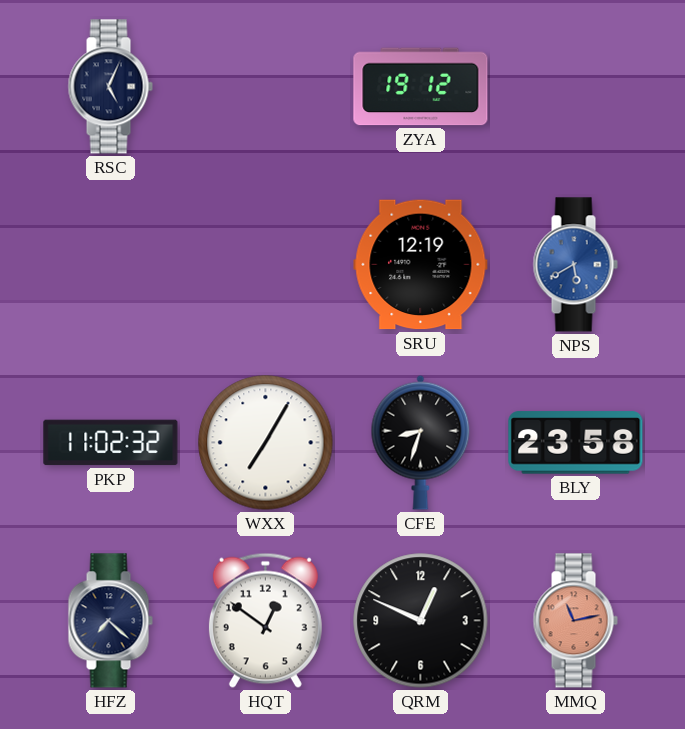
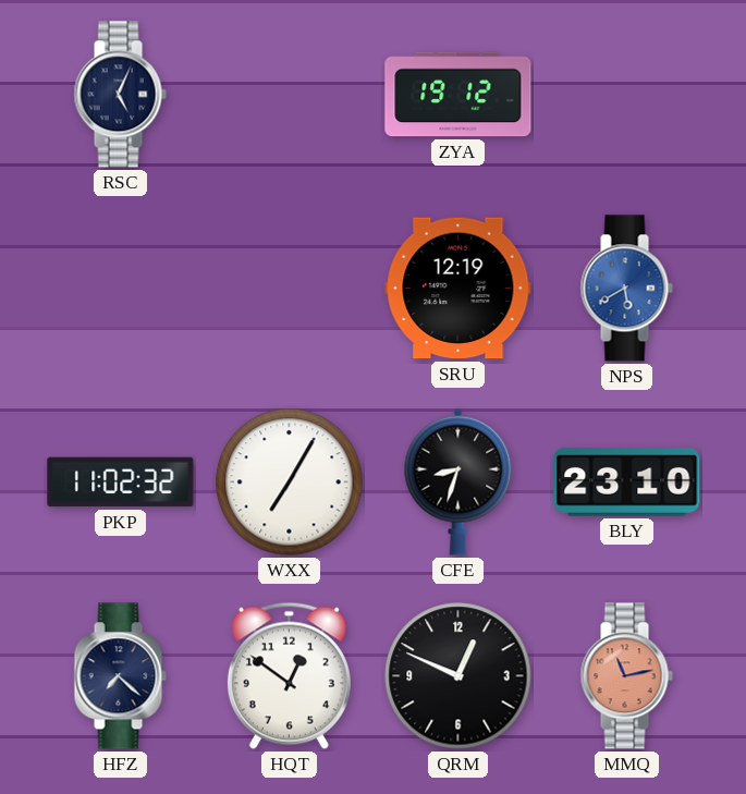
BLY: 23:58 -> 23:10
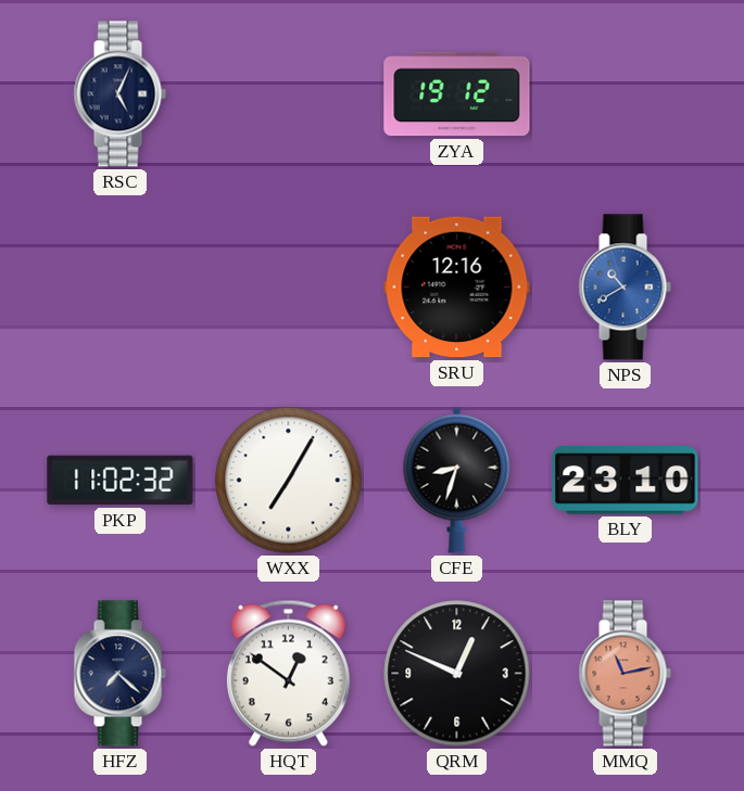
SRU: 12:19 -> 12:16
NPS: 5:40 -> 10:40
